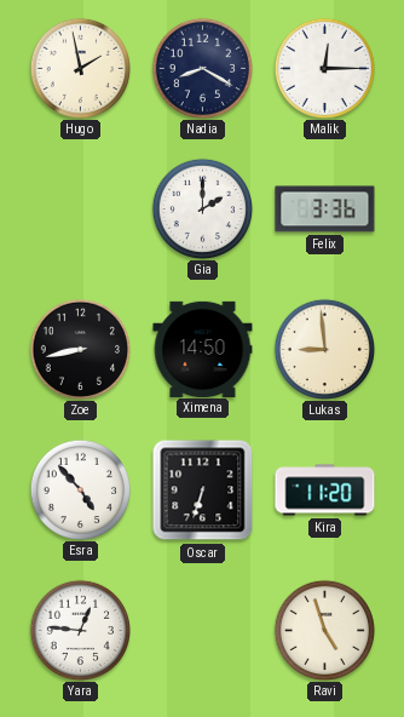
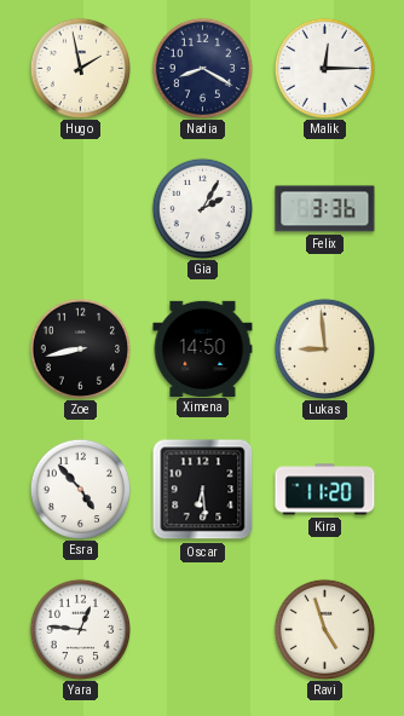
Gia: 2:00 -> 2:05
Oscar: 6:33 -> 6:29
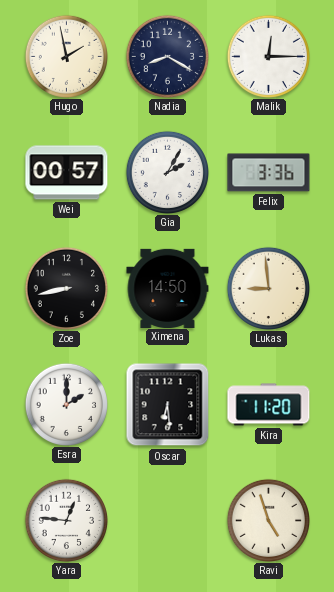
Wei: none -> 00:57
Esra: 4:53 -> 2:00
